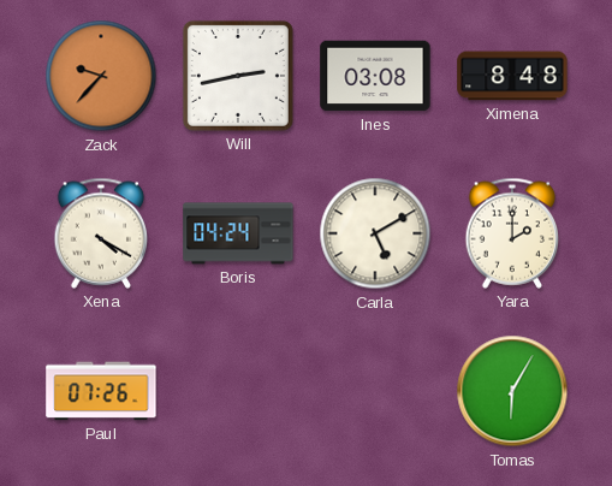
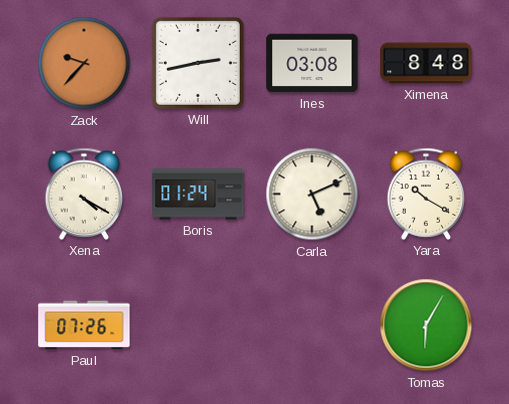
Boris: 04:24 -> 01:24
Carla: 5:10 -> 5:11
Yara: 2:00 -> 10:20
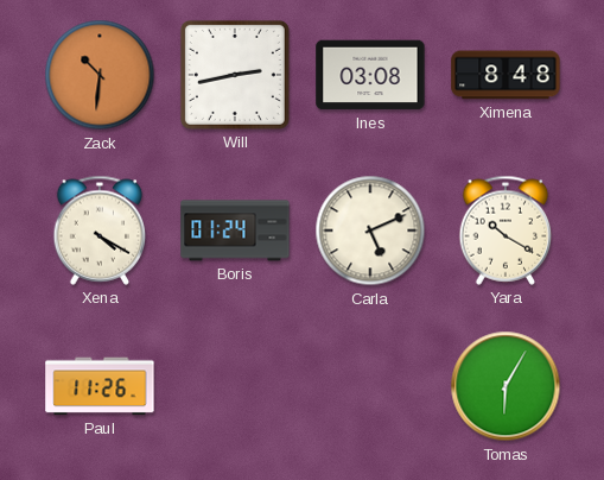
Zack: 9:37 -> 10:31
Paul: 07:26 -> 11:26
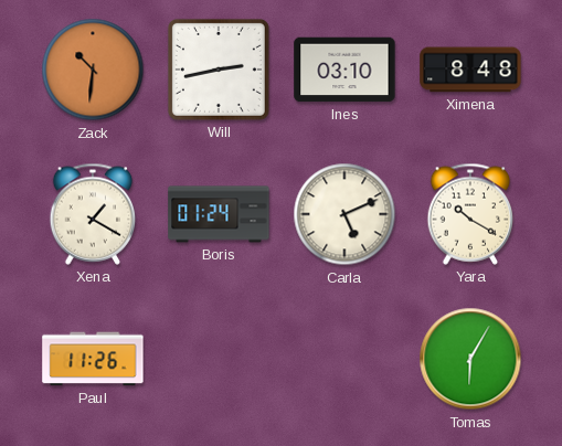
Ines: 03:08 -> 03:10
Xena: 4:20 -> 1:20
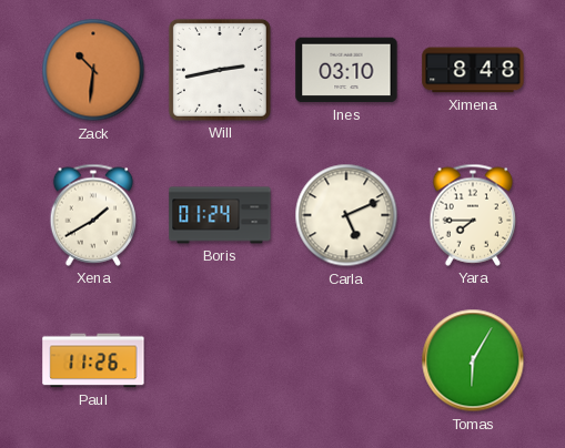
Xena: 1:20 -> 1:40
Yara: 10:20 -> 7:45
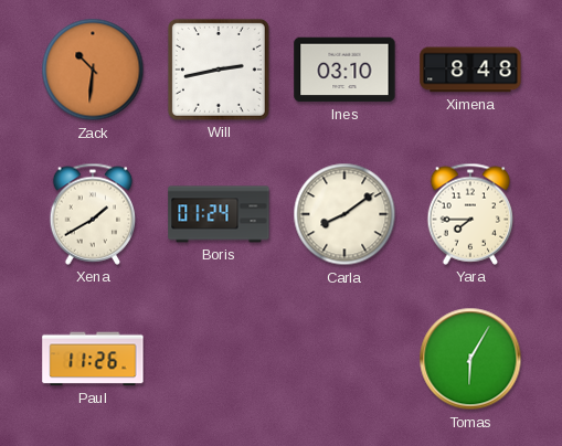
Carla: 5:11 -> 8:09
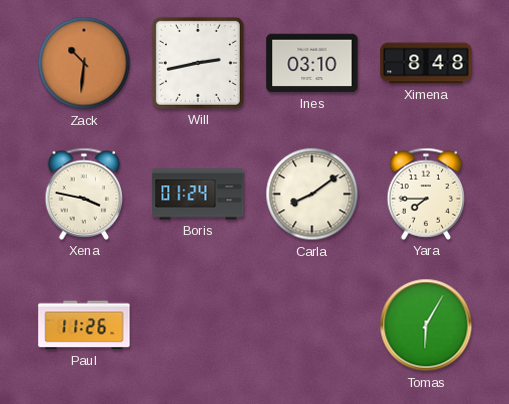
Xena: 1:40 -> 3:47
